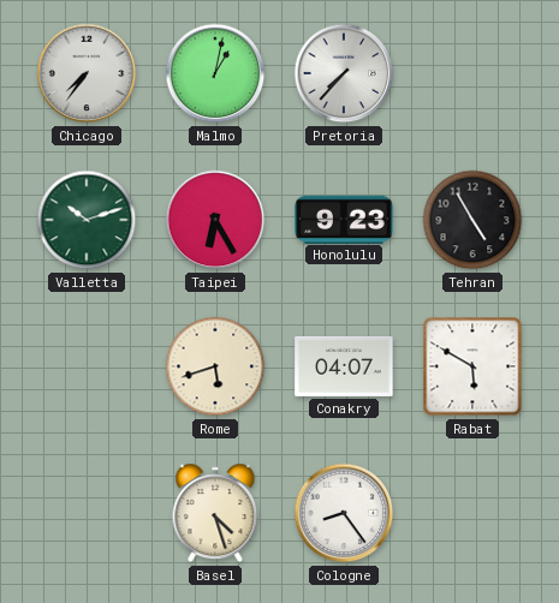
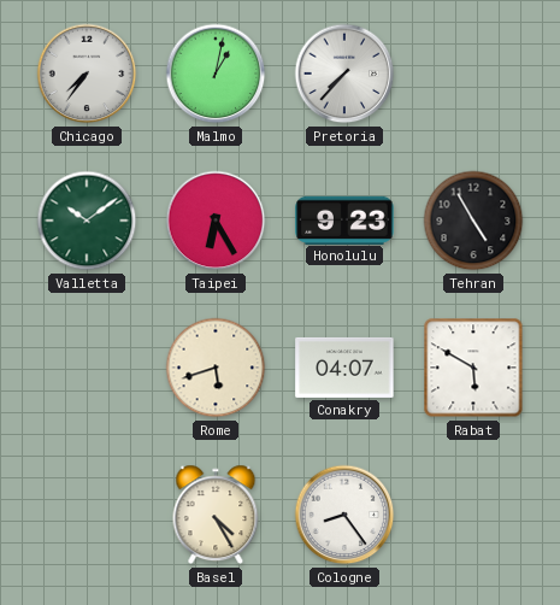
Valletta: 10:12 -> 10:09
Basel: 4:27 -> 4:25
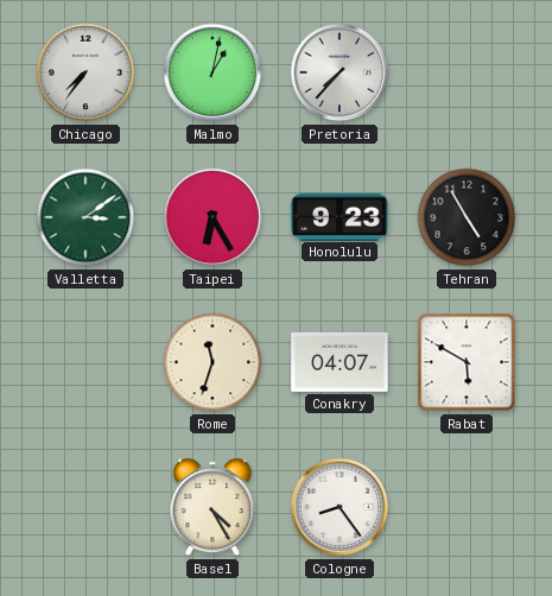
Valletta: 10:09 -> 3:09
Rome: 5:42 -> 11:33
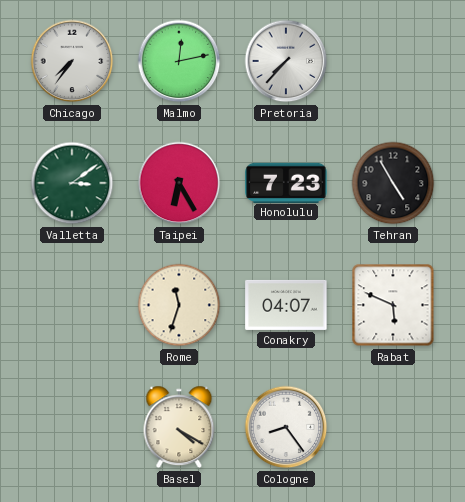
Malmo: 1:02 -> 12:13
Honolulu: 9:23 -> 7:23
Rabat: 5:50 -> 5:49
Basel: 4:25 -> 4:20
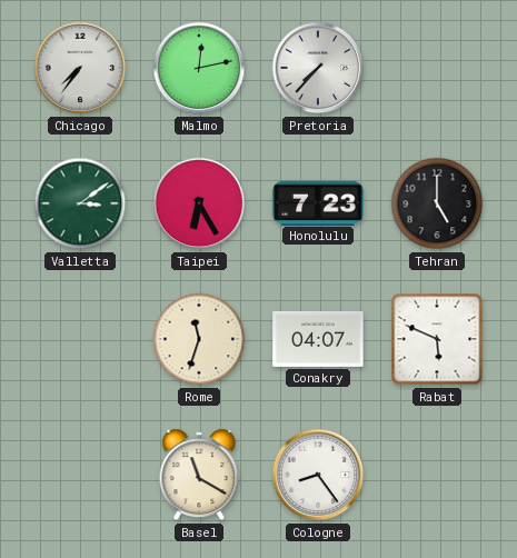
Tehran: 4:55 -> 5:00
Basel: 4:20 -> 11:20
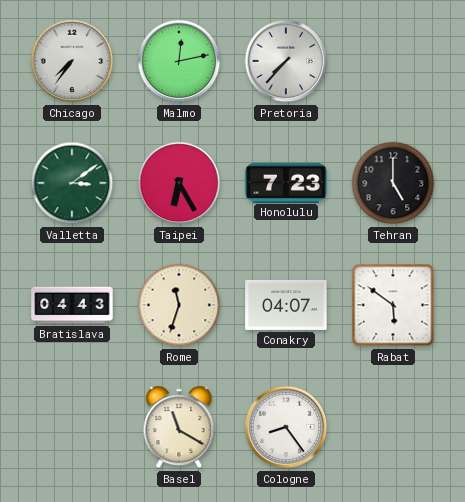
Bratislava: none -> 04:43
Rabat: 5:49 -> 5:51
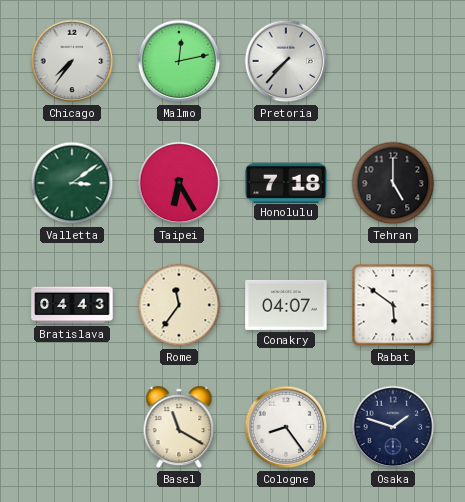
Honolulu: 7:23 -> 7:18
Rome: 11:33 -> 11:36
Osaka: none -> 1:48
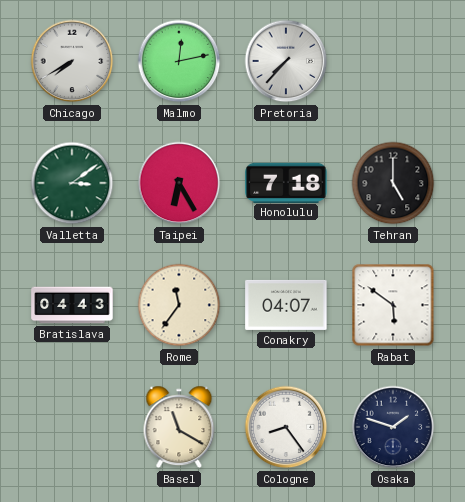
Chicago: 7:36 -> 7:40
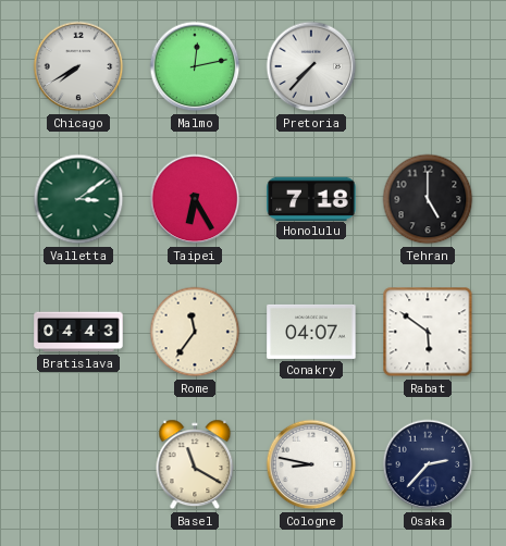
Cologne: 8:24 -> 8:47
Osaka: 1:48 -> 2:37
